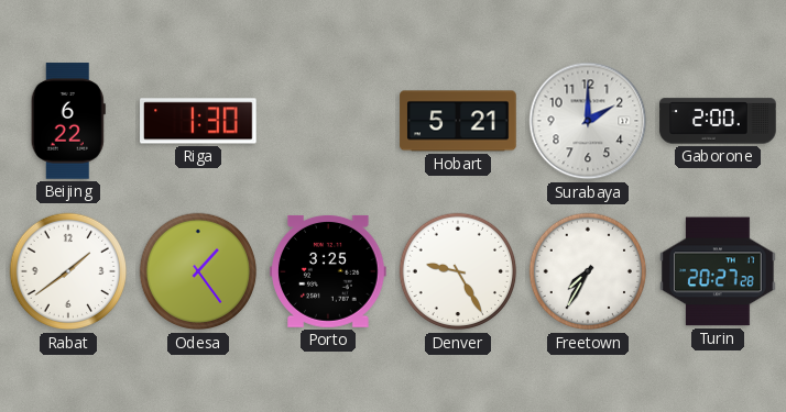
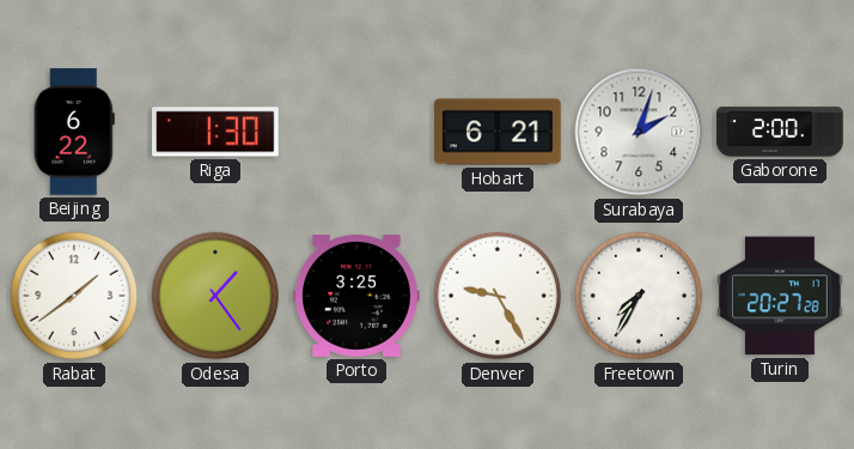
Hobart: 5:21 -> 6:21
Surabaya: 2:00 -> 2:03
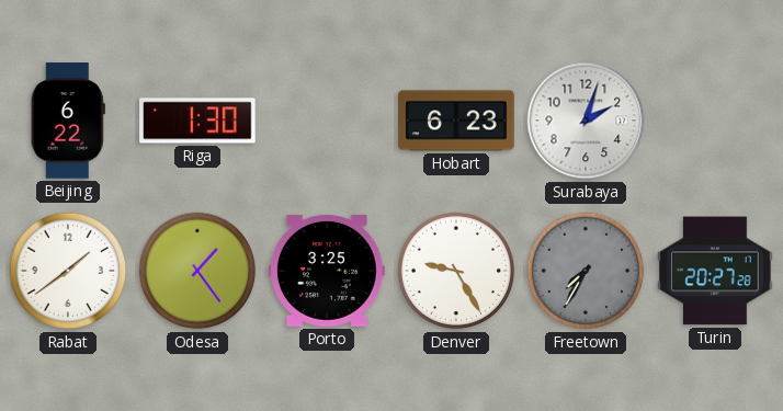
Hobart: 6:21 -> 6:23
Gaborone: 2:00 -> none
Freetown dial: white -> grey
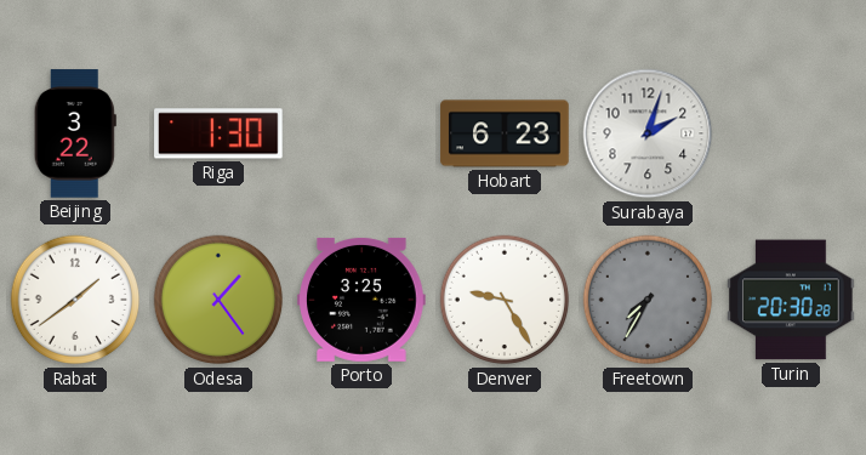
Beijing: 6:22 -> 3:22
Turin: 20:27 -> 20:30
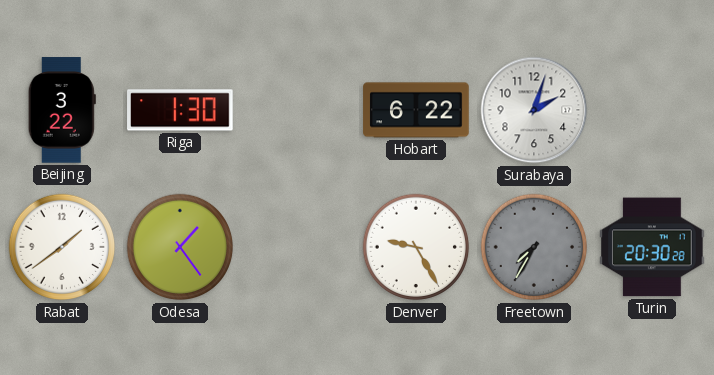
Hobart: 6:23 -> 6:22
Porto: 3:25 -> none
